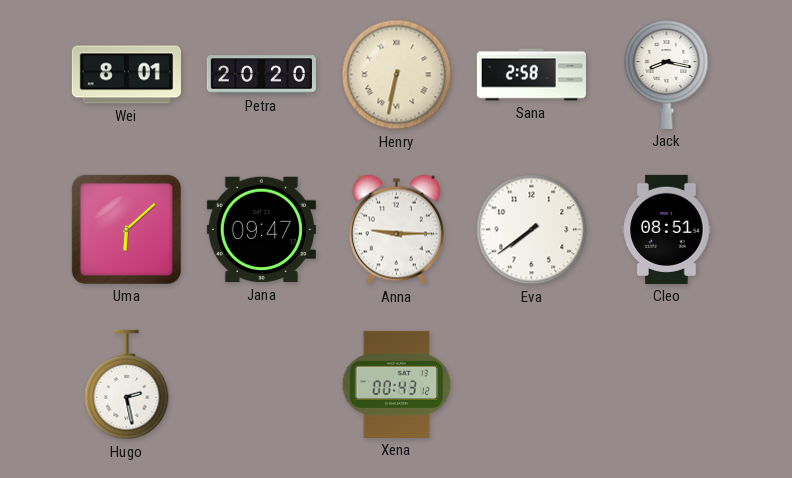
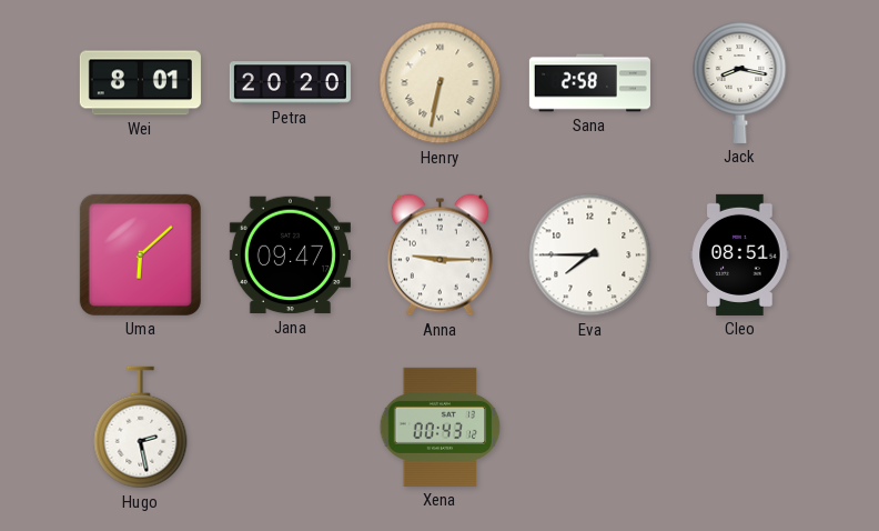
Eva: 7:39 -> 7:45
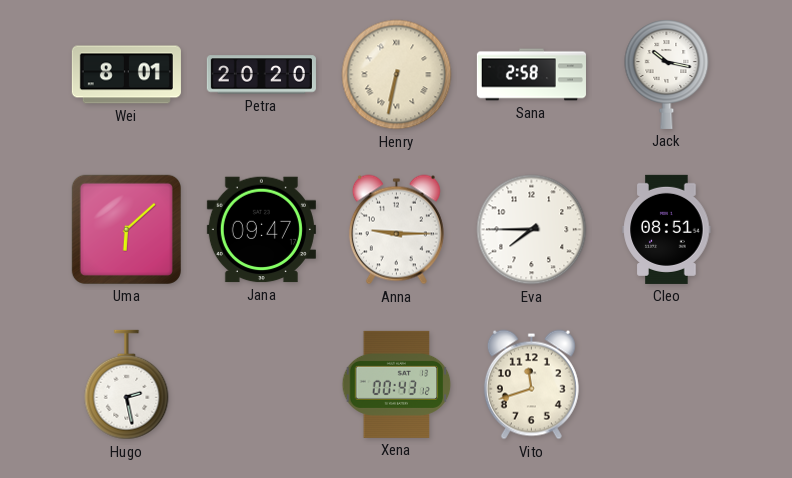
Jack: 8:17 -> 10:17
Vito: none -> 11:42
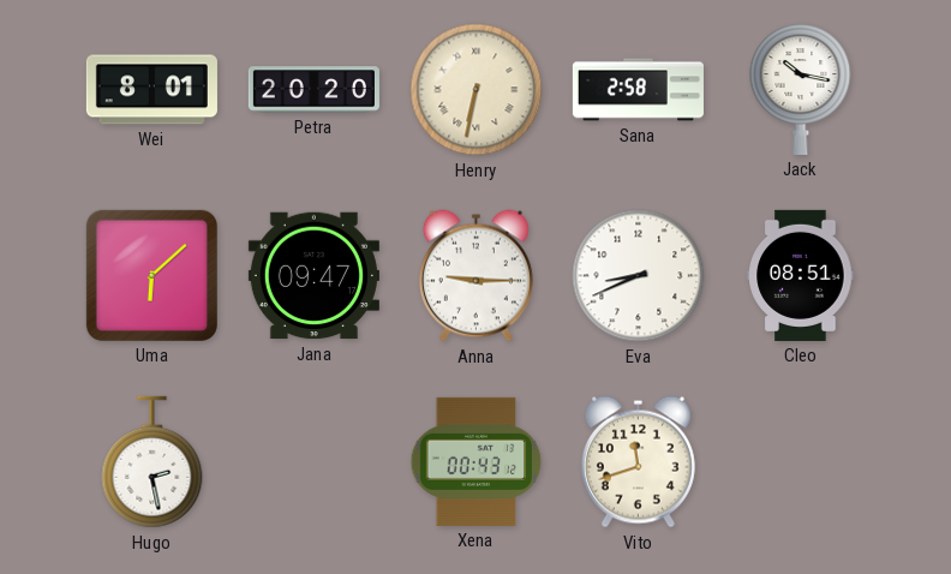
Eva: 7:45 -> 8:41
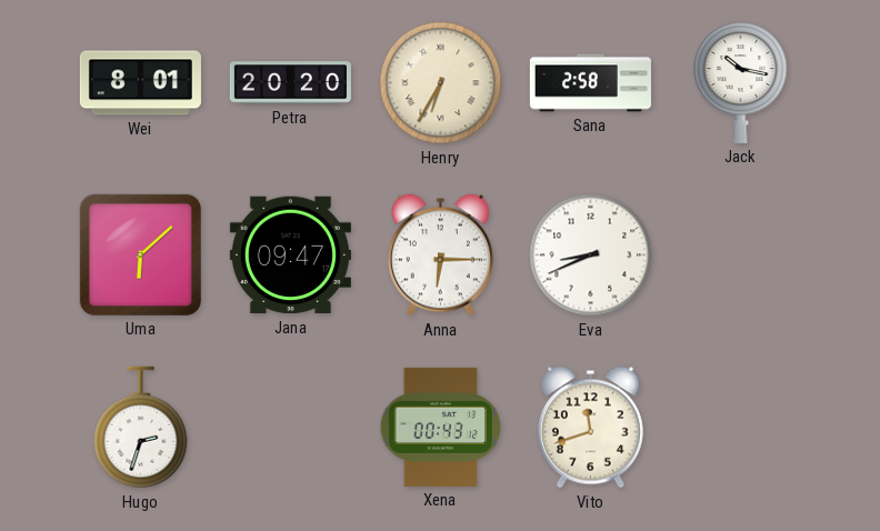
Henry: 6:32 -> 6:35
Anna: 9:15 -> 6:15
Cleo: 08:51 -> none
Hugo: 2:28 -> 2:33
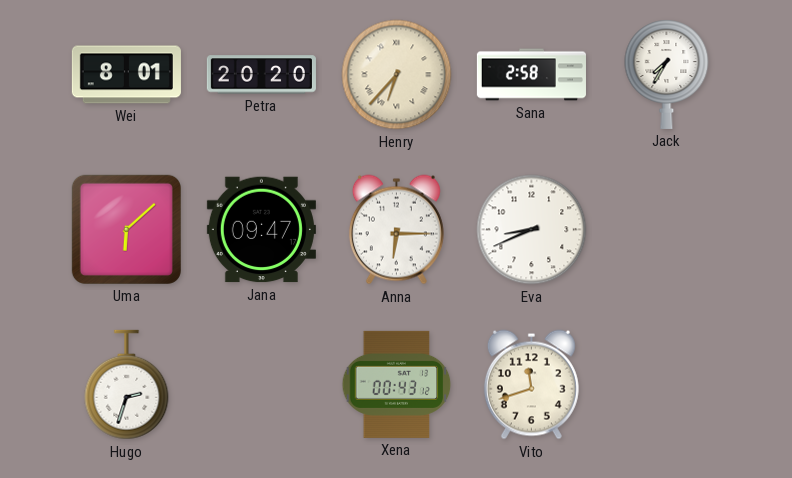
Henry: 6:35 -> 6:37
Jack: 10:17 -> 7:35
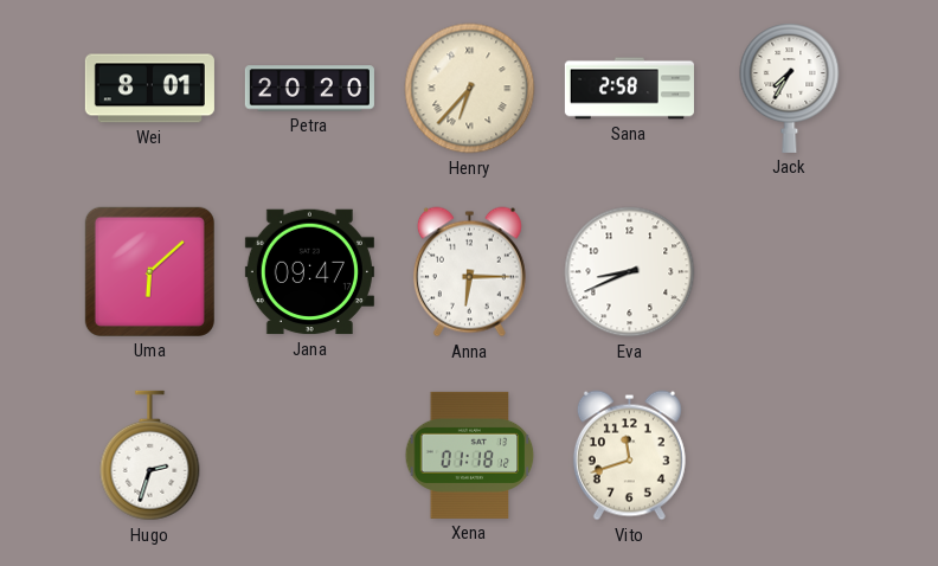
Xena: 00:43 -> 01:18
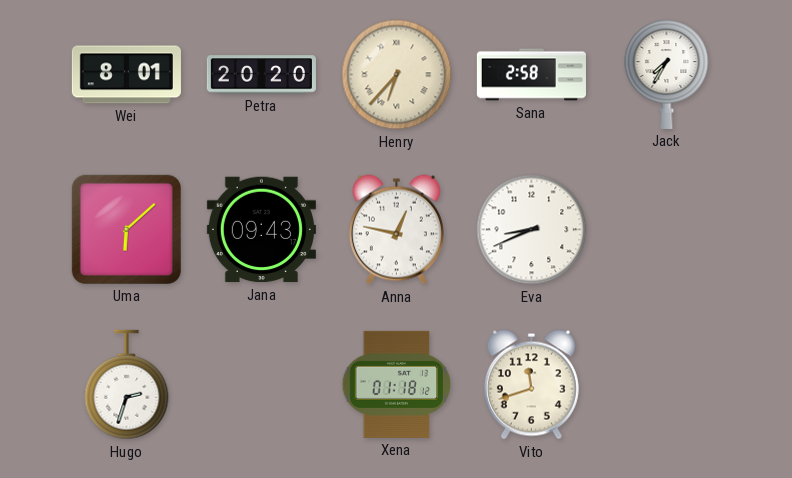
Jana: 09:47 -> 09:43
Anna: 6:15 -> 12:47
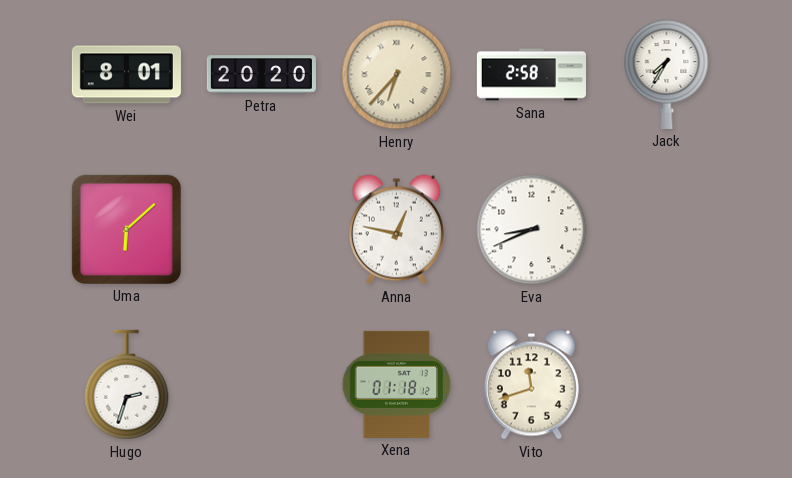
Jana: 09:43 -> none
